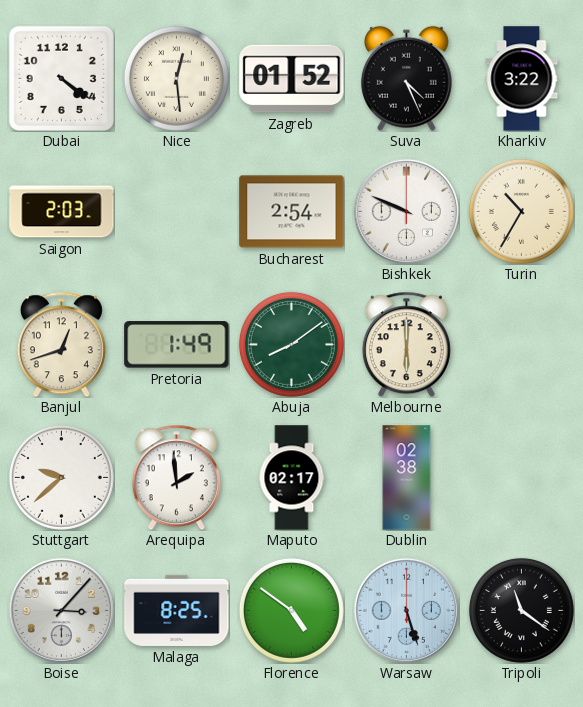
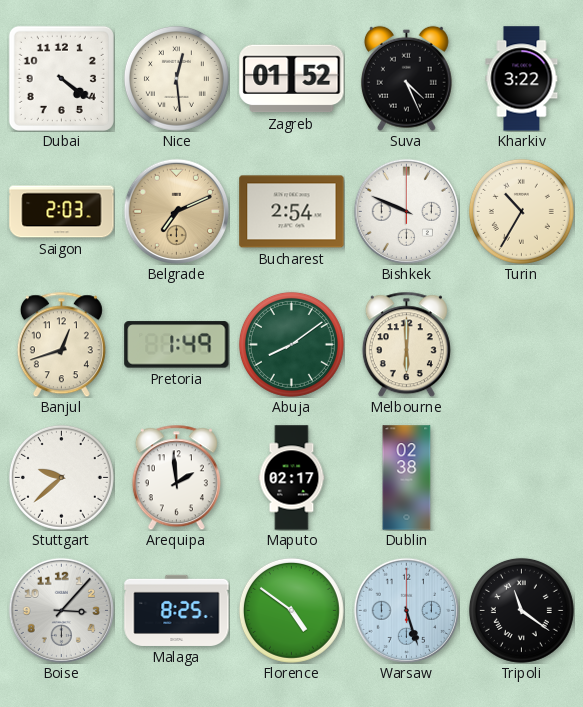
Belgrade: none -> 7:11
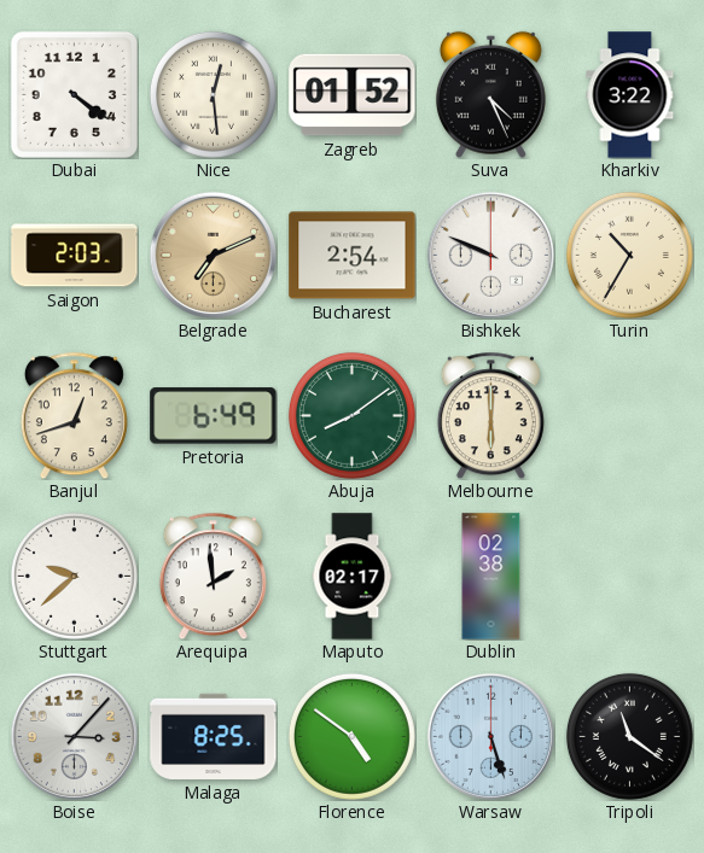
Pretoria: 1:49 -> 6:49
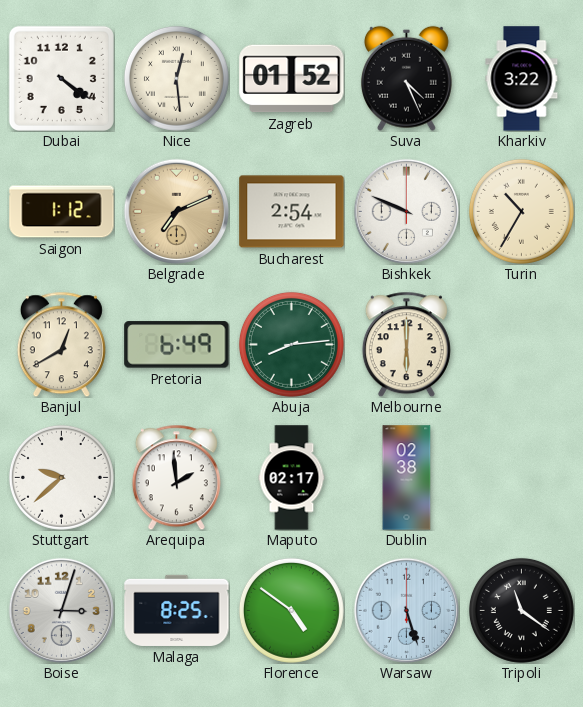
Saigon: 2:03 -> 1:12
Banjul: 12:42 -> 12:40
Abuja: 8:09 -> 8:14
Boise: 3:07 -> 3:03
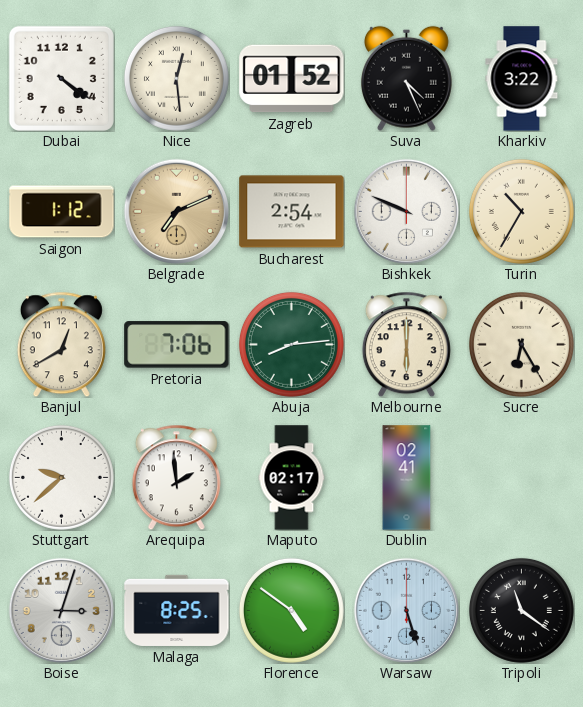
Pretoria: 6:49 -> 7:06
Sucre: none -> 6:25
Dublin: 02:38 -> 02:41
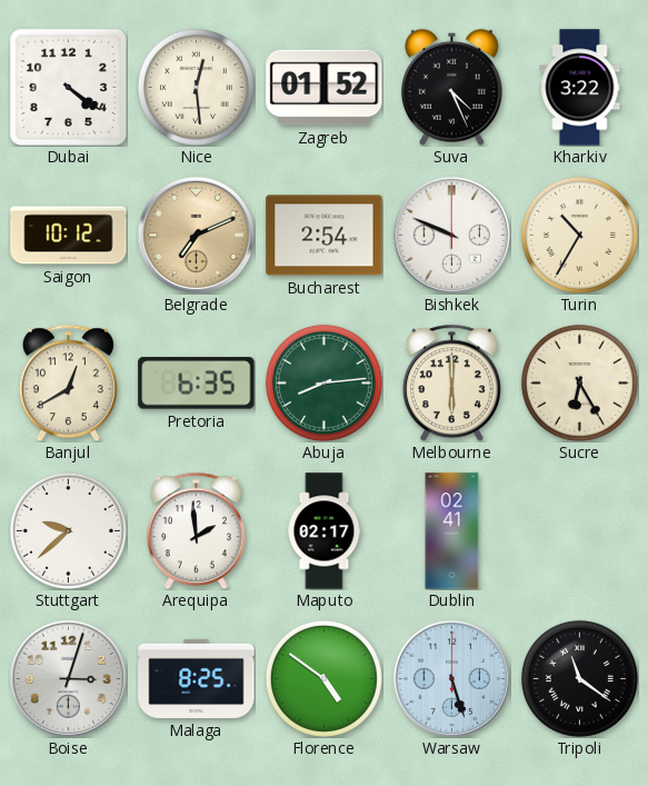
Saigon: 1:12 -> 10:12
Pretoria: 7:06 -> 6:35
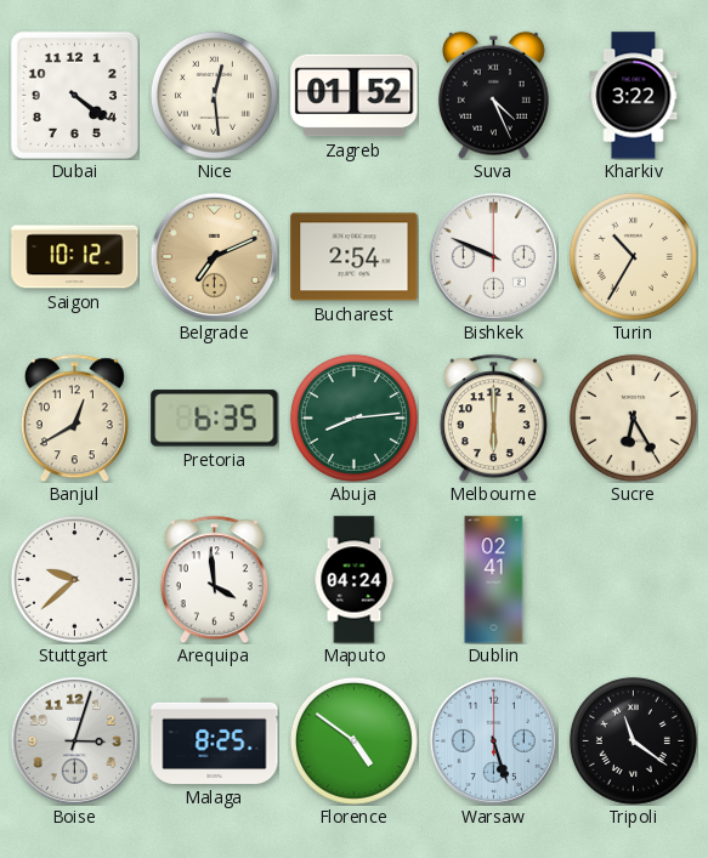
Arequipa: 1:59 -> 3:59
Maputo: 02:17 -> 04:24
